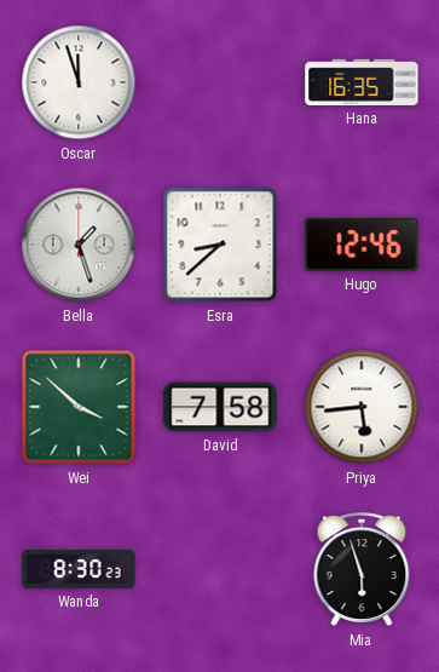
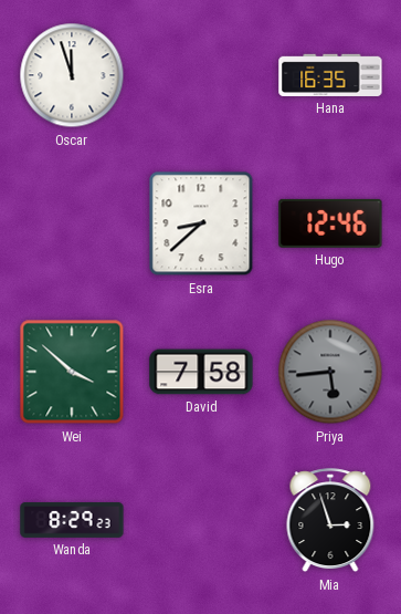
Bella: 1:27 -> none
Priya dial: white -> grey
Wanda: 8:30 -> 8:29
Mia: 5:57 -> 2:57
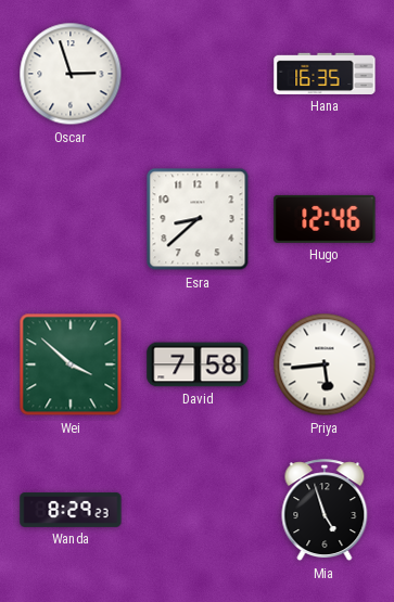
Oscar: 11:57 -> 2:57
Priya dial: grey -> white
Mia: 2:57 -> 4:57
